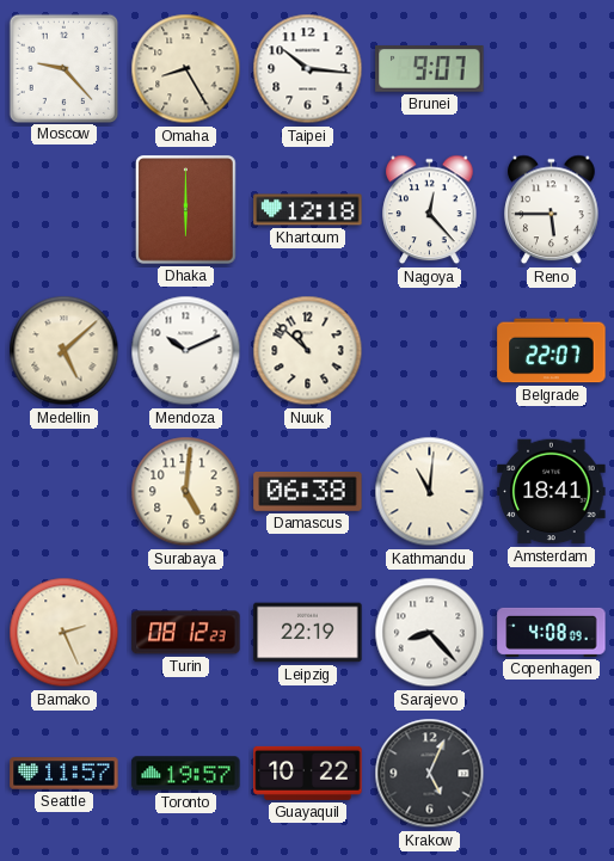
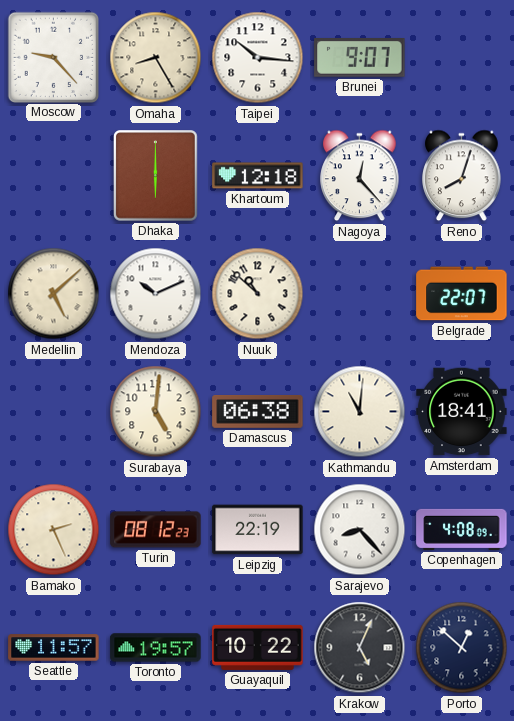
Reno: 5:45 -> 8:03
Porto: none -> 12:52
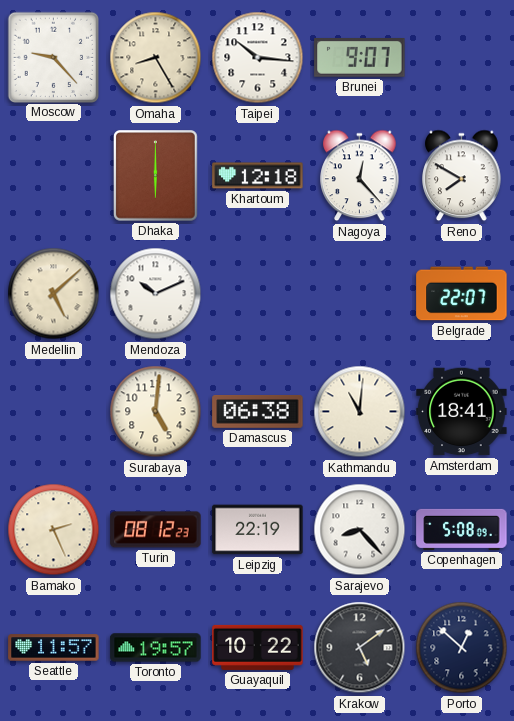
Reno: 8:03 -> 7:50
Nuuk: 10:52 -> none
Copenhagen: 4:08 -> 5:08
Krakow: 5:04 -> 5:09
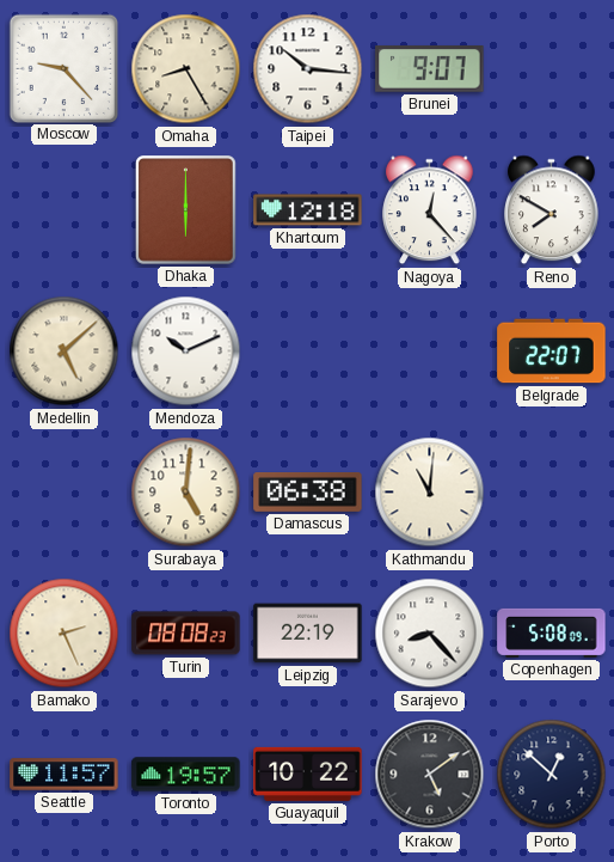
Amsterdam: 18:41 -> none
Turin: 08:12 -> 08:08
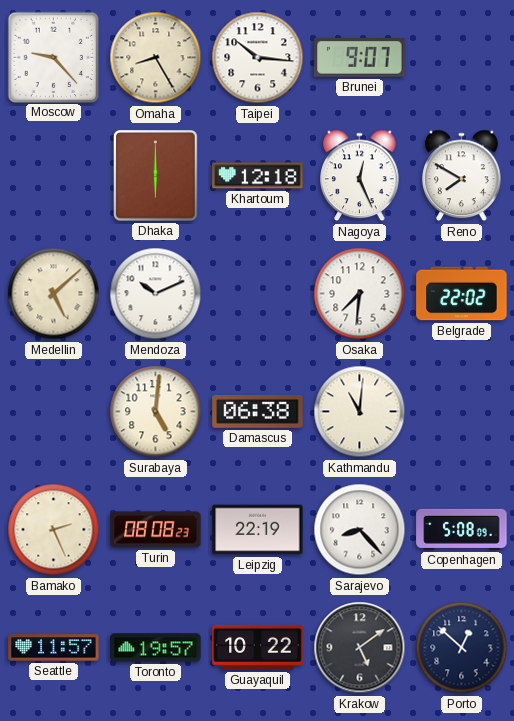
Nagoya: 12:23 -> 12:26
Osaka: none -> 7:31
Belgrade: 22:07 -> 22:02
